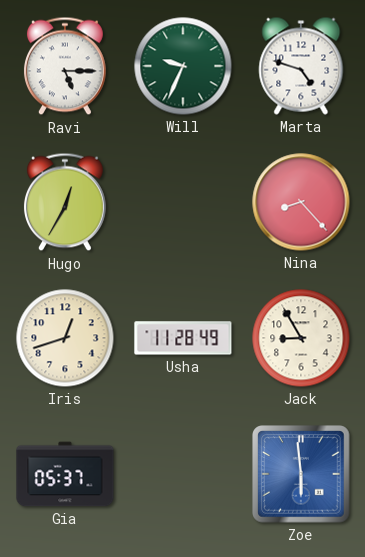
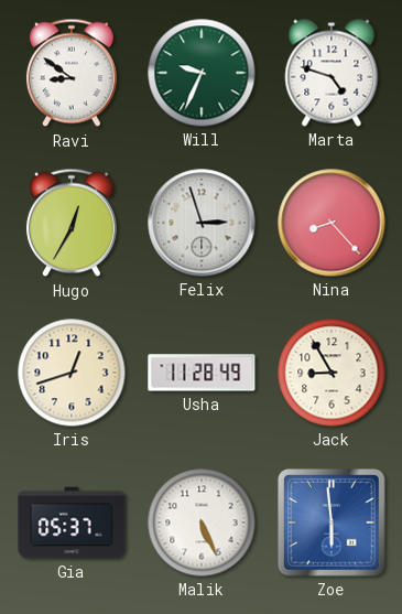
Ravi: 5:15 -> 8:51
Felix: none -> 2:57
Malik: none -> 5:26
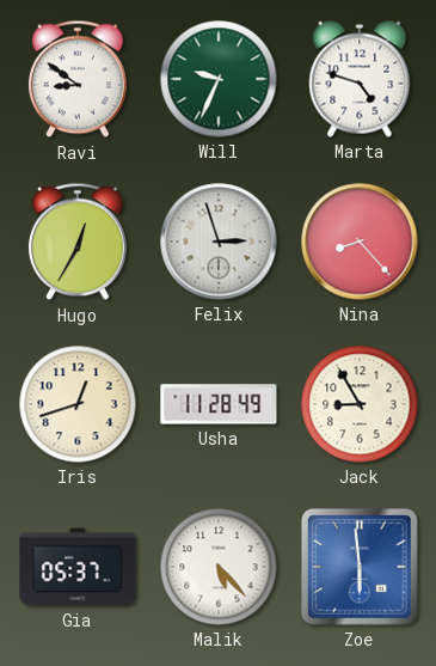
Malik: 5:26 -> 5:23
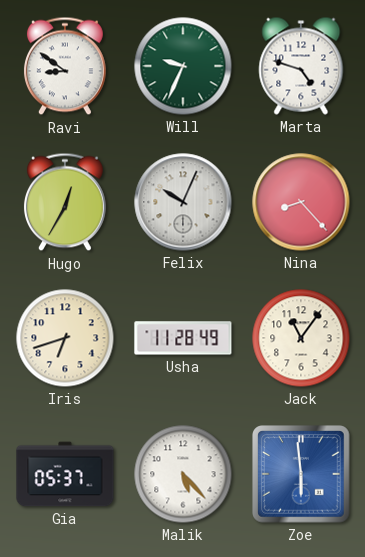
Felix: 2:57 -> 10:04
Iris: 12:42 -> 6:42
Jack: 8:55 -> 11:06
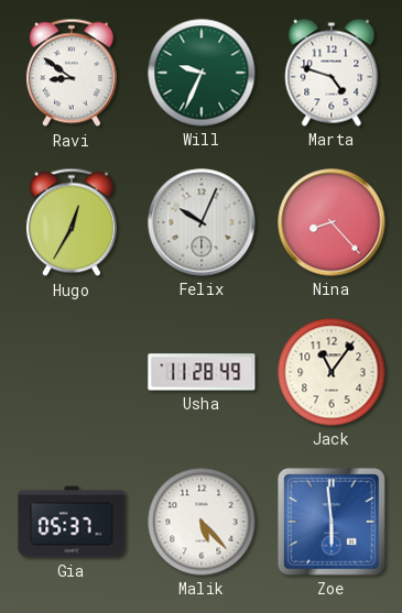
Iris: 6:42 -> none
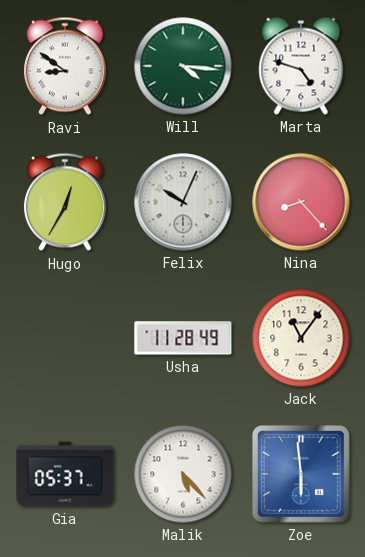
Will: 9:34 -> 4:16
